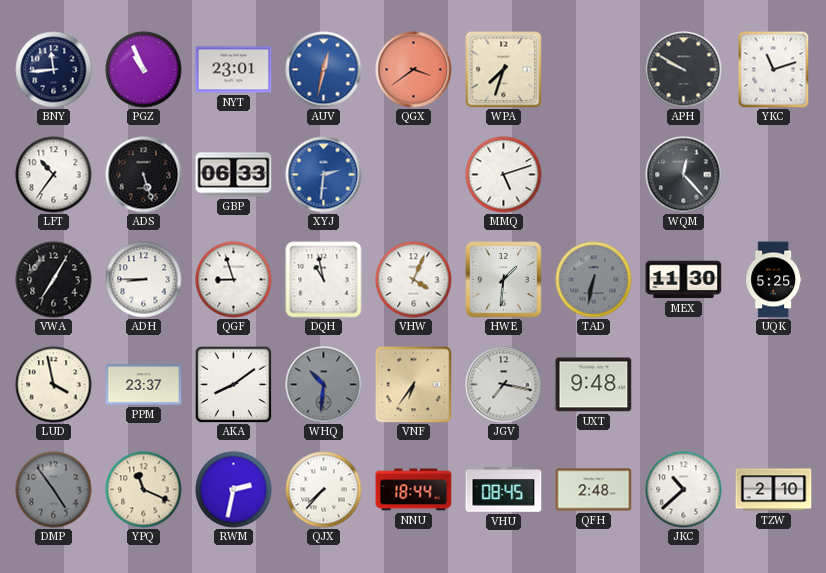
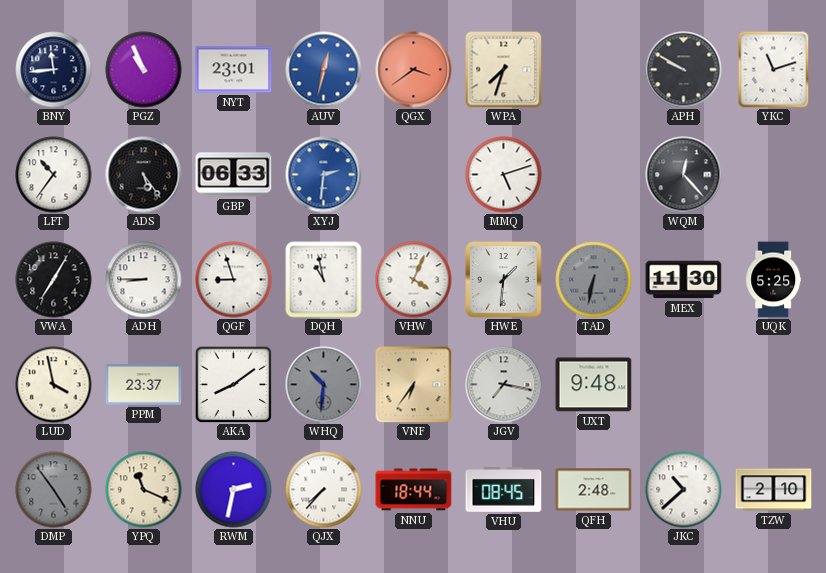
ADS: 5:27 -> 5:24
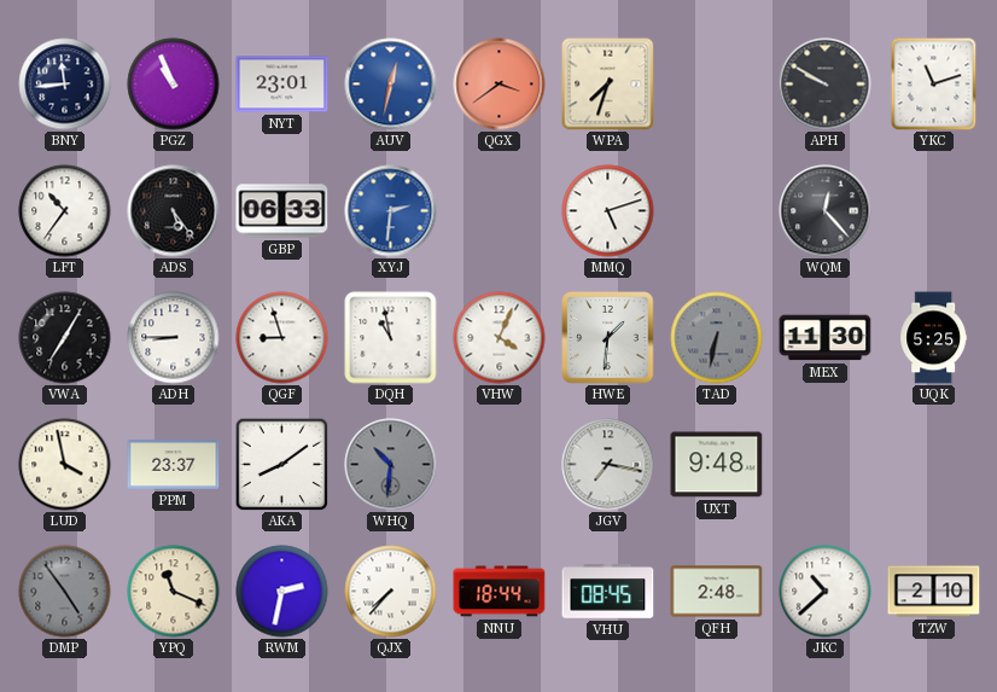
VNF: 6:36 -> none
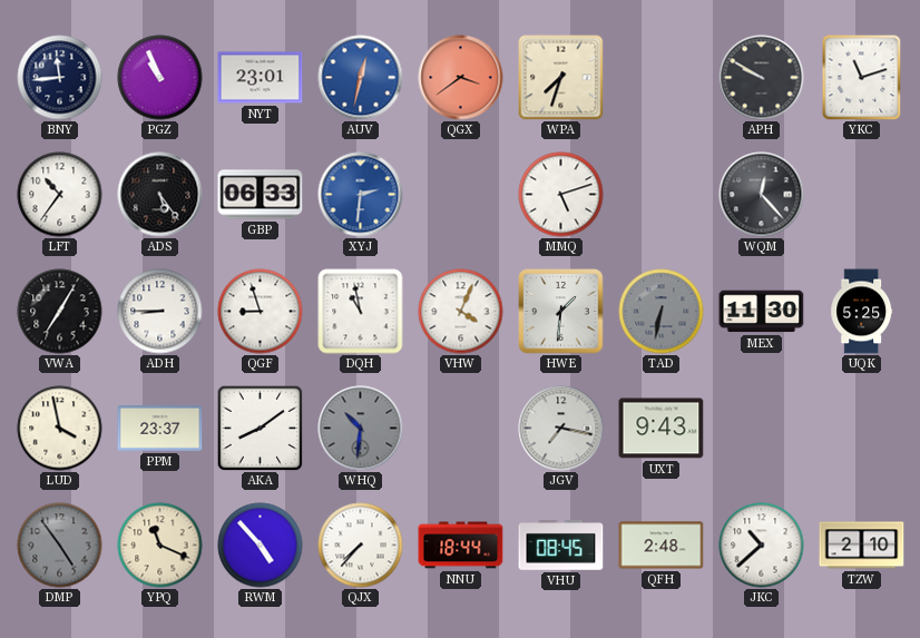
UXT: 9:48 -> 9:43
RWM: 2:32 -> 4:53
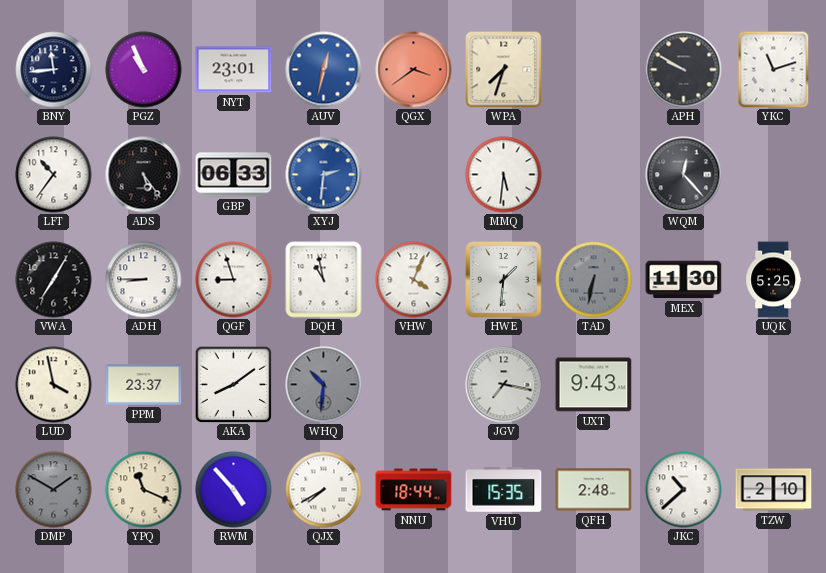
MMQ: 5:12 -> 5:31
DMP: 4:54 -> 1:50
QJX: 7:37 -> 7:40
VHU: 08:45 -> 15:35
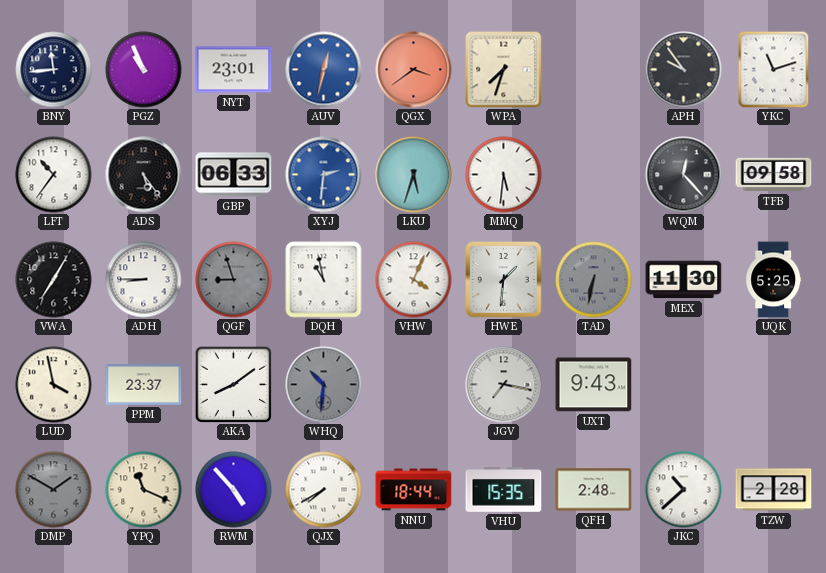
APH: 9:50 -> 9:54
LKU: none -> 5:33
TFB: none -> 09:58
QGF dial: white -> grey
TZW: 2:10 -> 2:28
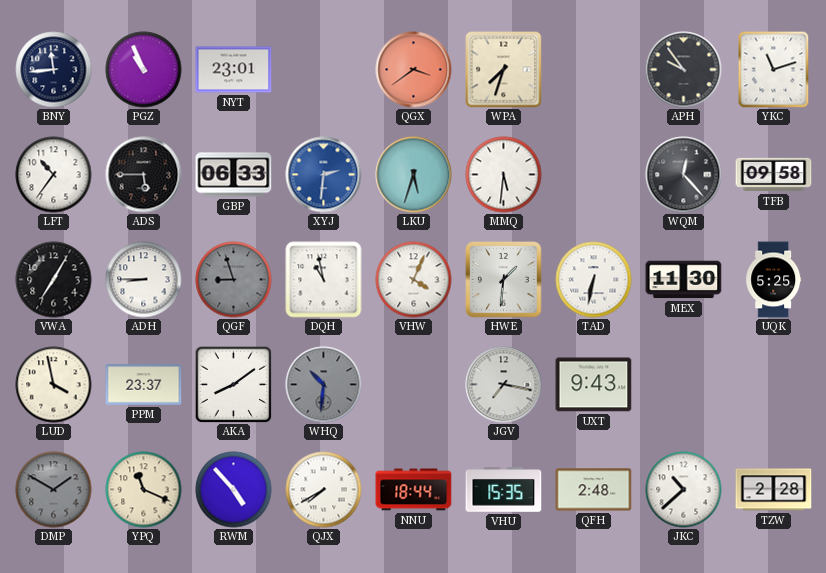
AUV: 12:32 -> none
ADS: 5:24 -> 5:45
TAD dial: grey -> white
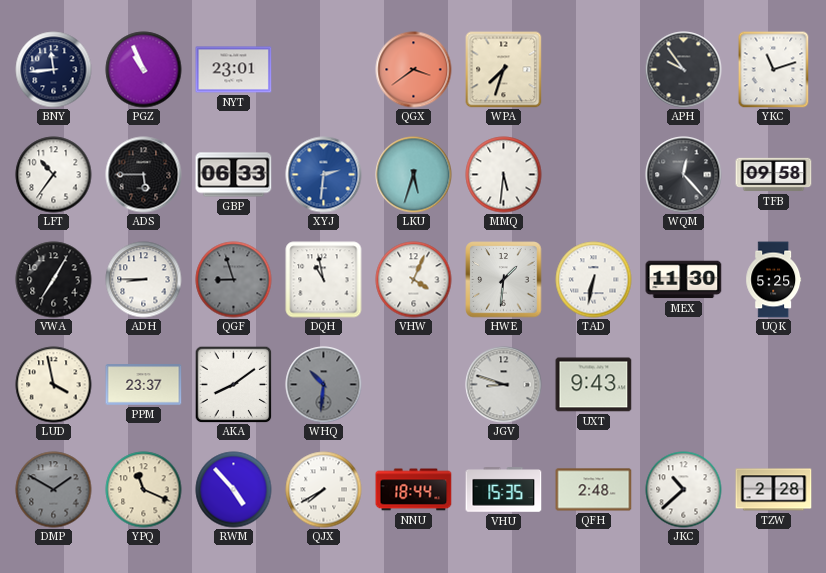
JGV: 7:17 -> 8:48
